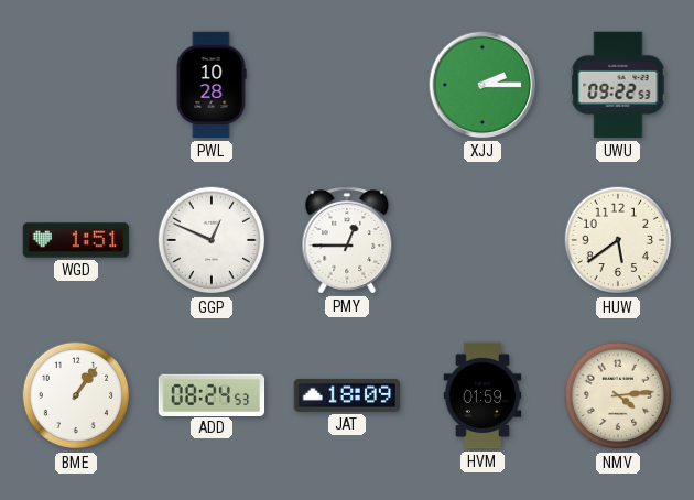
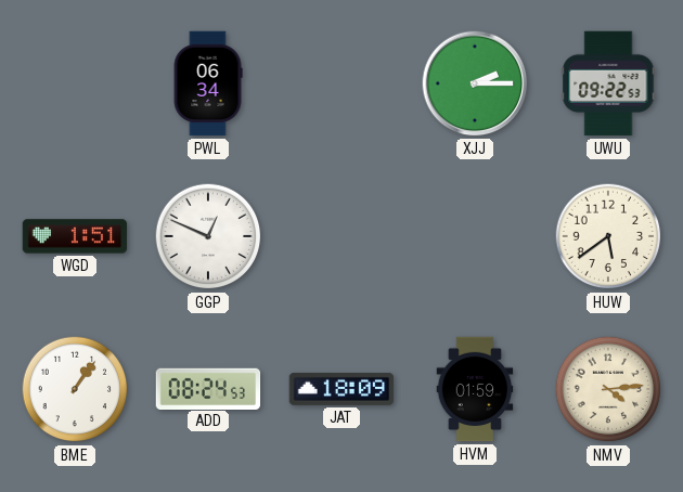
PWL: 10:28 -> 06:34
PMY: 12:45 -> none
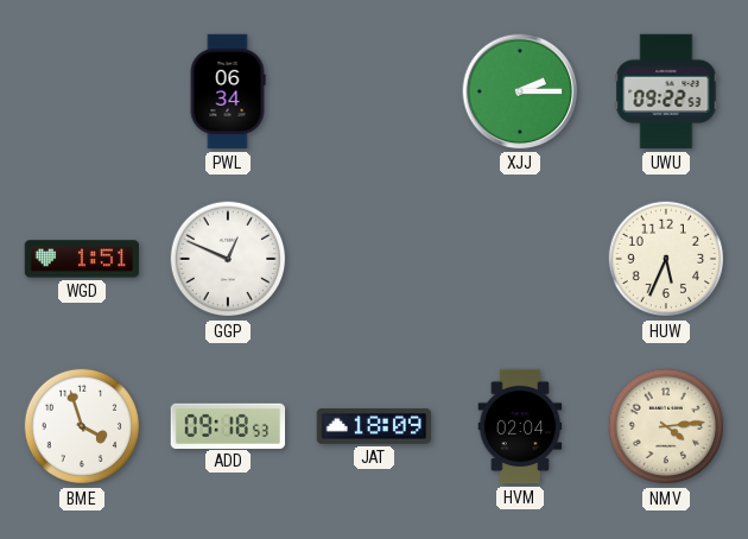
HUW: 5:39 -> 5:34
BME: 1:06 -> 3:57
ADD: 08:24 -> 09:18
HVM: 01:59 -> 02:04
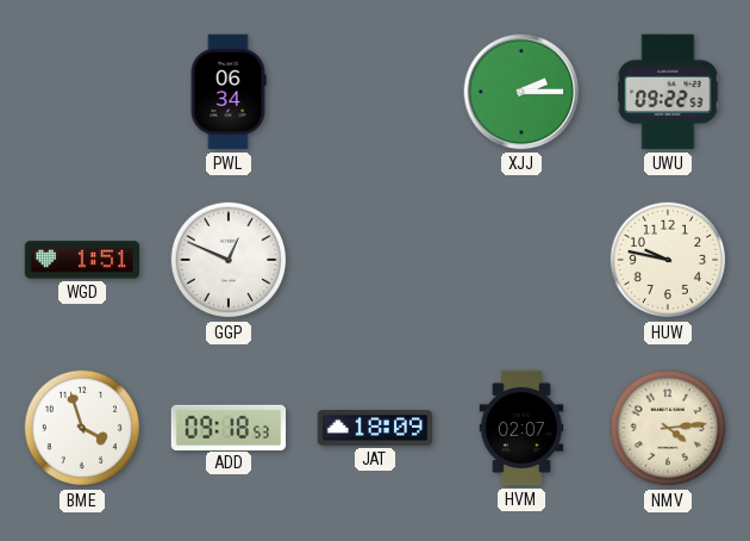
HUW: 5:34 -> 9:47
HVM: 02:04 -> 02:07
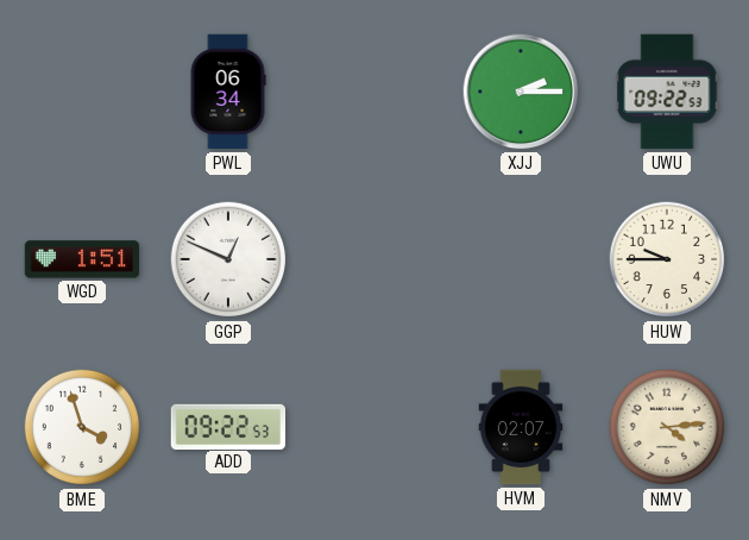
HUW: 9:47 -> 9:45
ADD: 09:18 -> 09:22
JAT: 18:09 -> none
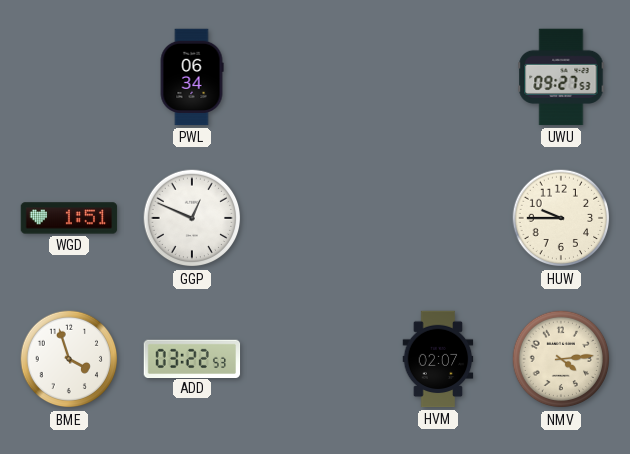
XJJ: 2:15 -> none
UWU: 09:22 -> 09:27
ADD: 09:22 -> 03:22
